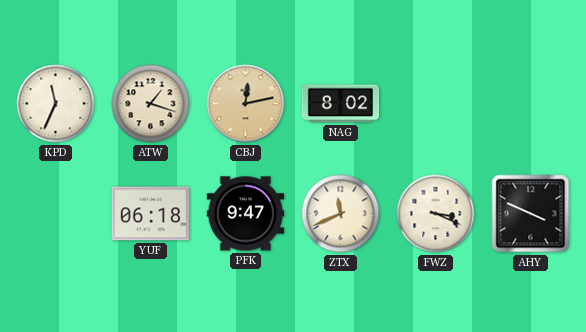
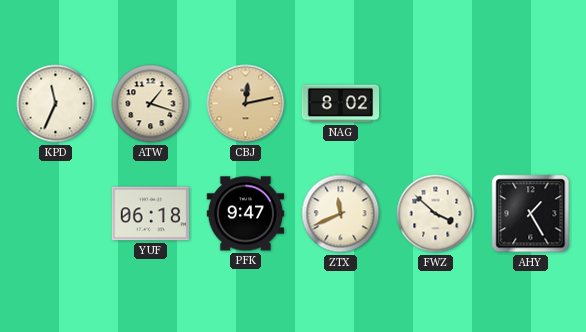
FWZ: 3:19 -> 3:52
AHY: 3:49 -> 1:25
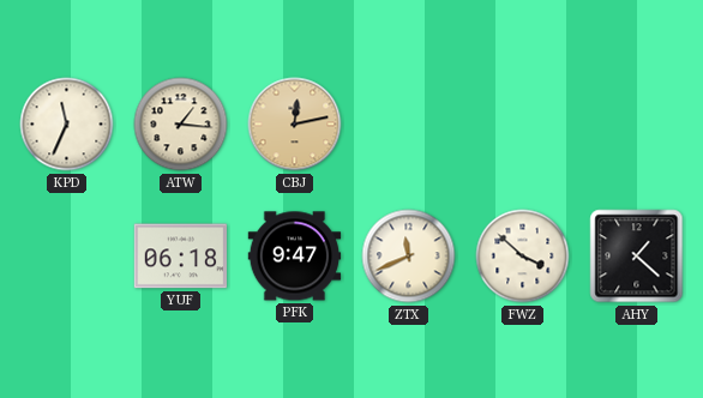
ATW: 1:18 -> 1:16
NAG: 8:02 -> none
AHY: 1:25 -> 1:22
